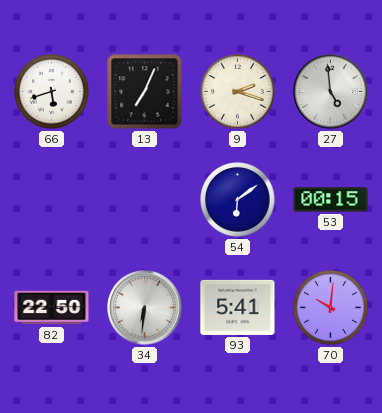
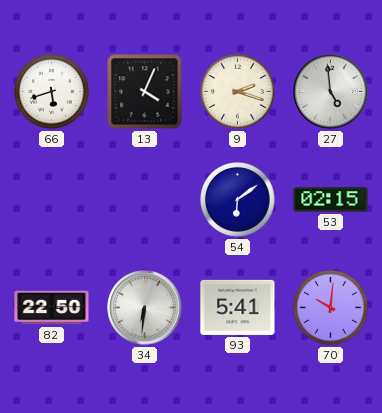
13: 7:04 -> 4:04
53: 00:15 -> 02:15
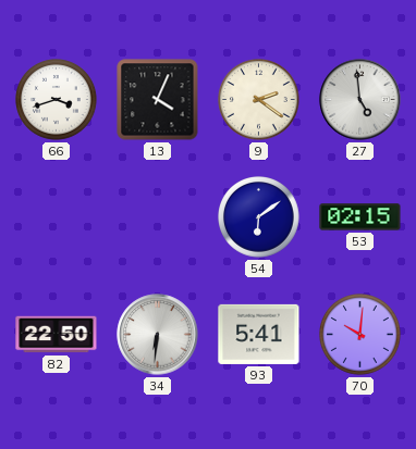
66: 5:42 -> 3:42
9: 2:18 -> 2:21
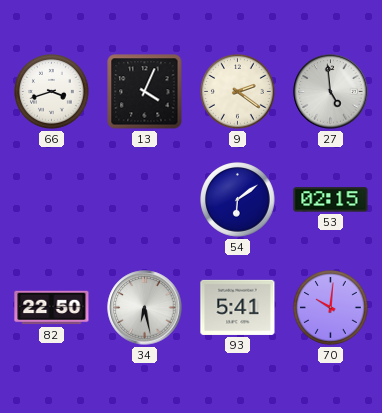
34: 6:31 -> 6:28
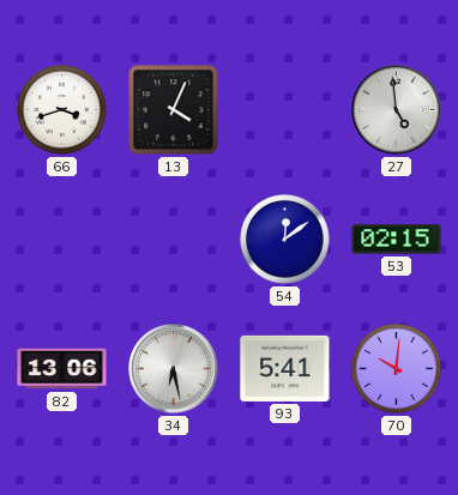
9: 2:21 -> none
54: 6:09 -> 12:09
82: 22:50 -> 13:06
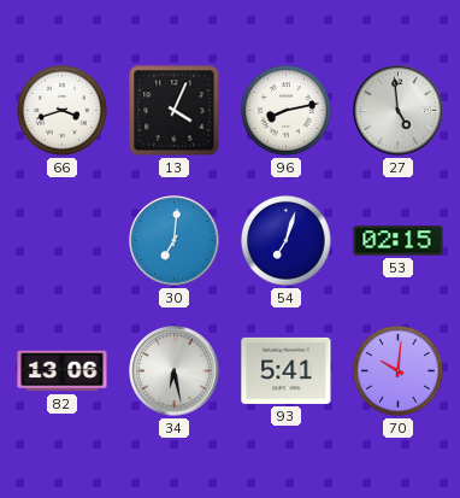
96: none -> 8:13
30: none -> 7:01
54: 12:09 -> 7:03
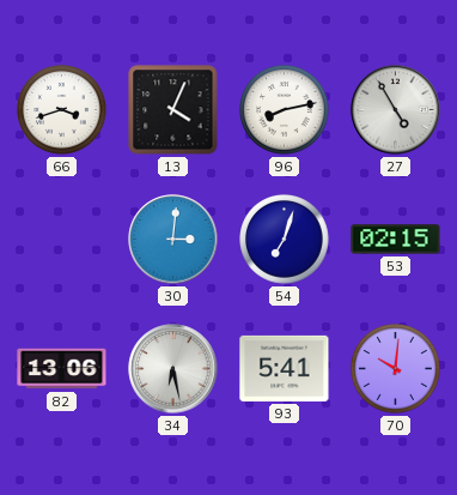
27: 4:59 -> 4:55
30: 7:01 -> 3:01
